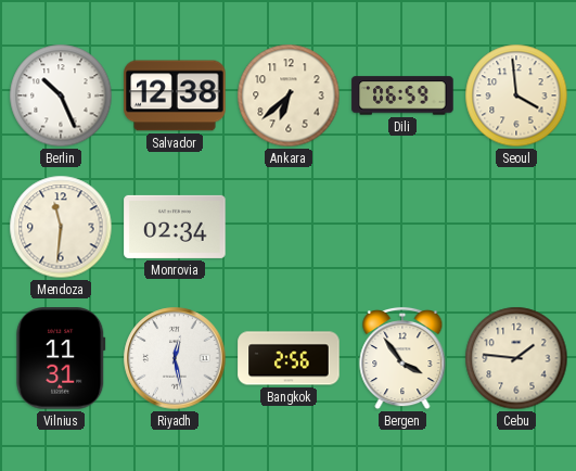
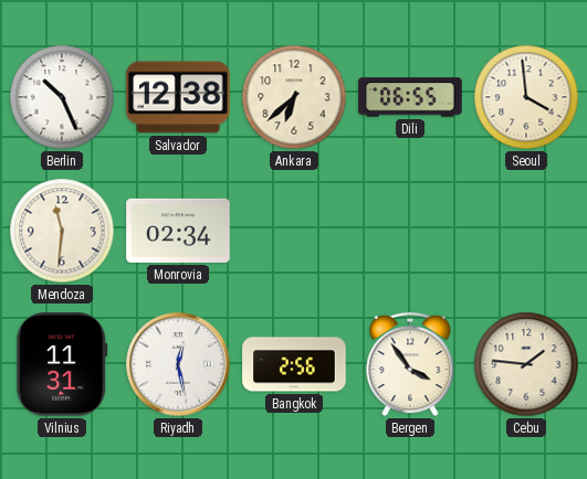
Dili: 06:59 -> 06:55
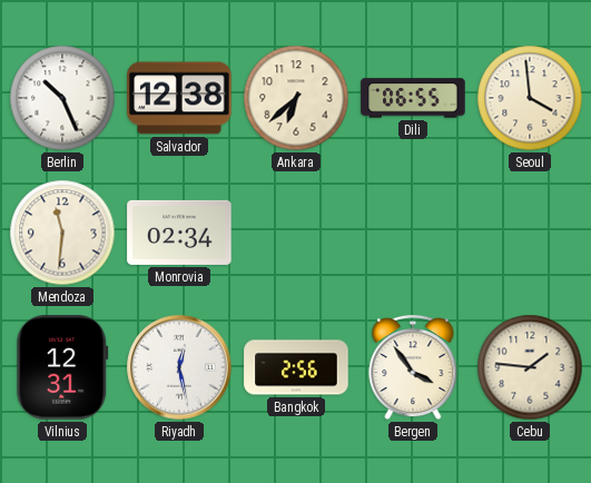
Vilnius: 11:31 -> 12:31
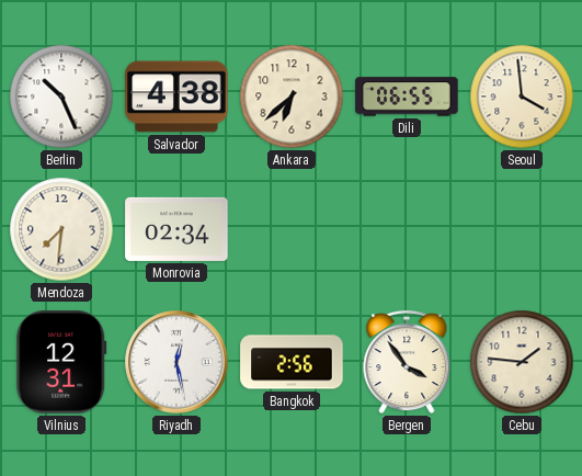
Salvador: 12:38 -> 4:38
Mendoza: 11:31 -> 7:31
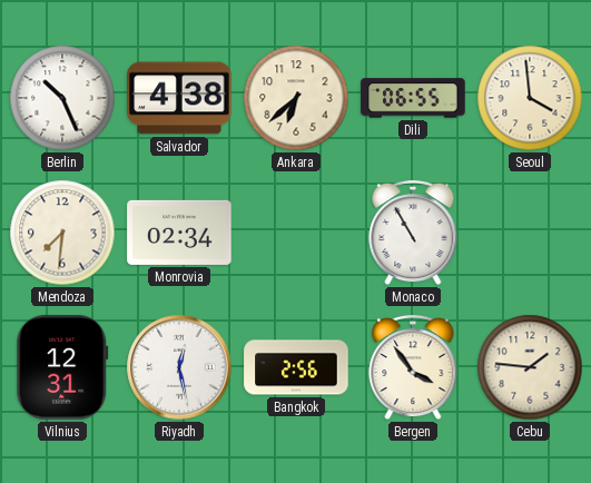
Monaco: none -> 10:55
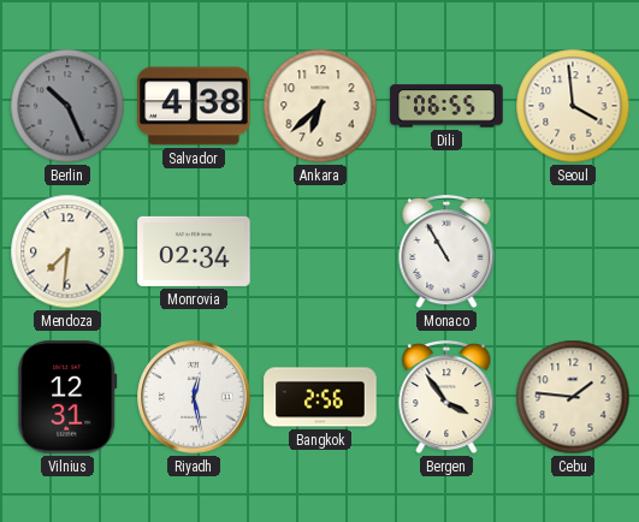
Berlin dial: white -> grey
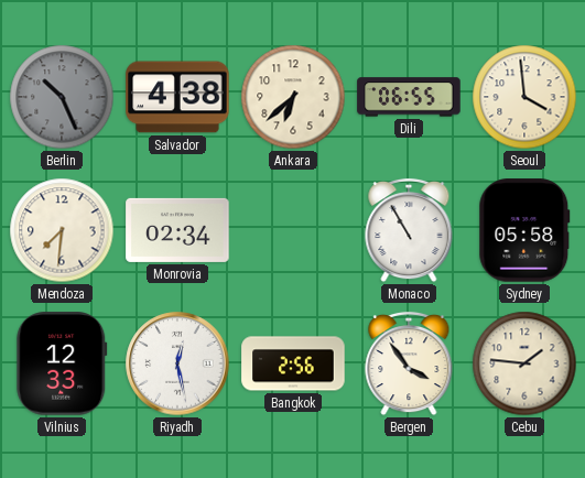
Sydney: none -> 05:58
Vilnius: 12:31 -> 12:33
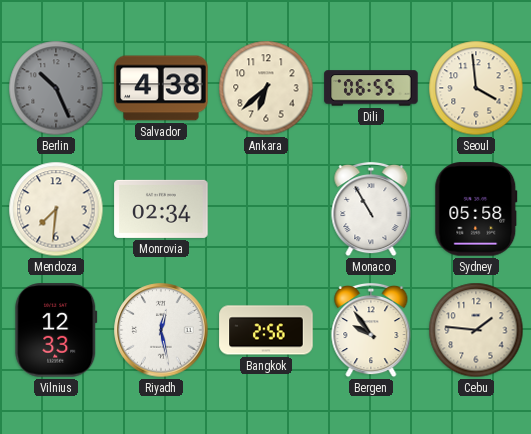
Bergen: 3:54 -> 9:54
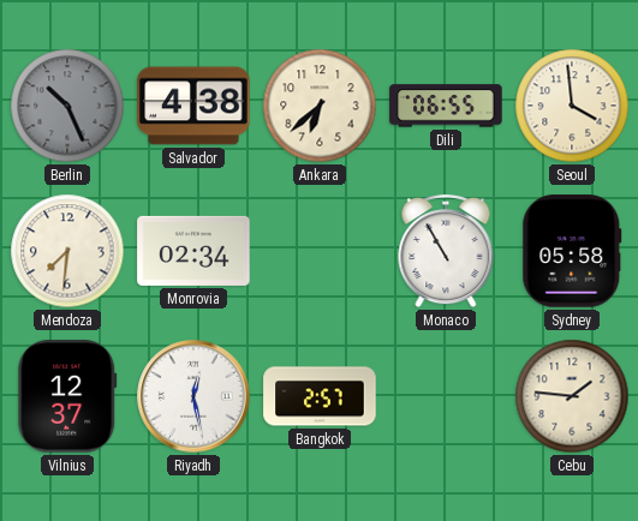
Vilnius: 12:33 -> 12:37
Bangkok: 2:56 -> 2:57
Bergen: 9:54 -> none
